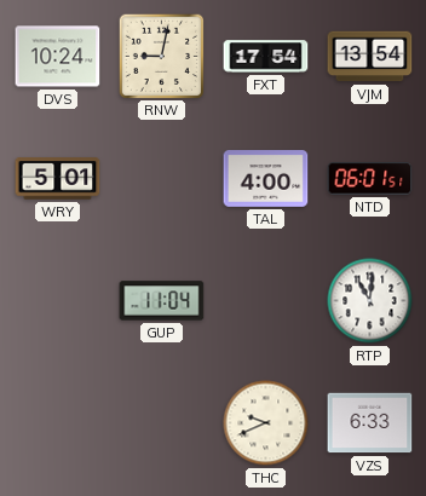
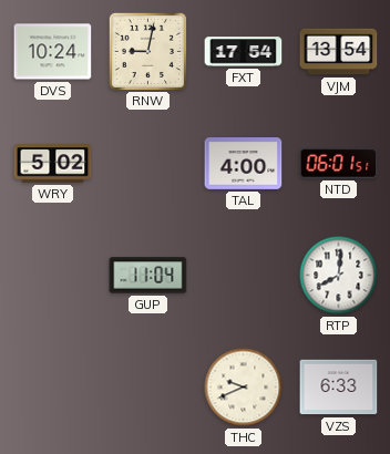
WRY: 5:01 -> 5:02
RTP: 11:01 -> 8:01
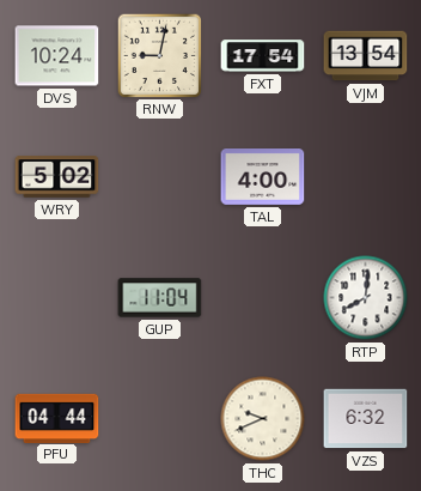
NTD: 06:01 -> none
PFU: none -> 04:44
VZS: 6:33 -> 6:32
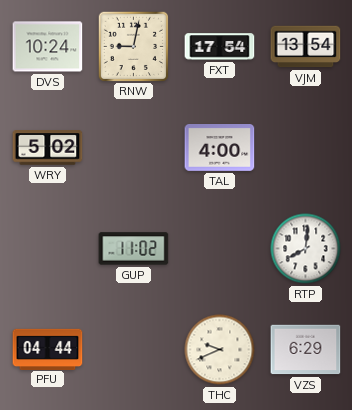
GUP: 11:04 -> 11:02
VZS: 6:32 -> 6:29
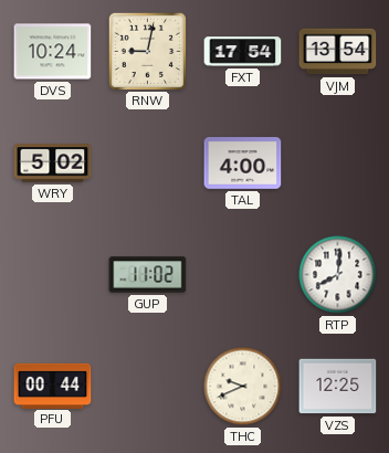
PFU: 04:44 -> 00:44
VZS: 6:29 -> 12:25
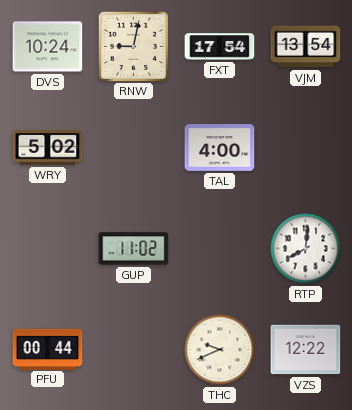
VZS: 12:25 -> 12:22
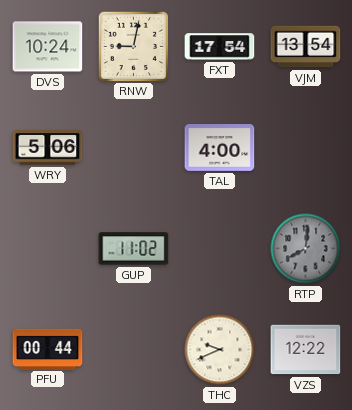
WRY: 5:02 -> 5:06
RTP dial: white -> grey
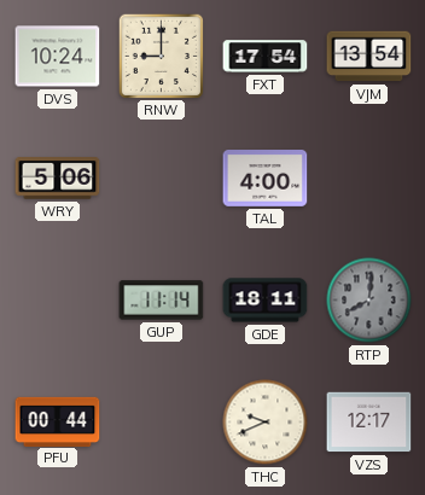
RNW: 9:02 -> 9:00
GUP: 11:02 -> 11:14
GDE: none -> 18:11
VZS: 12:22 -> 12:17
